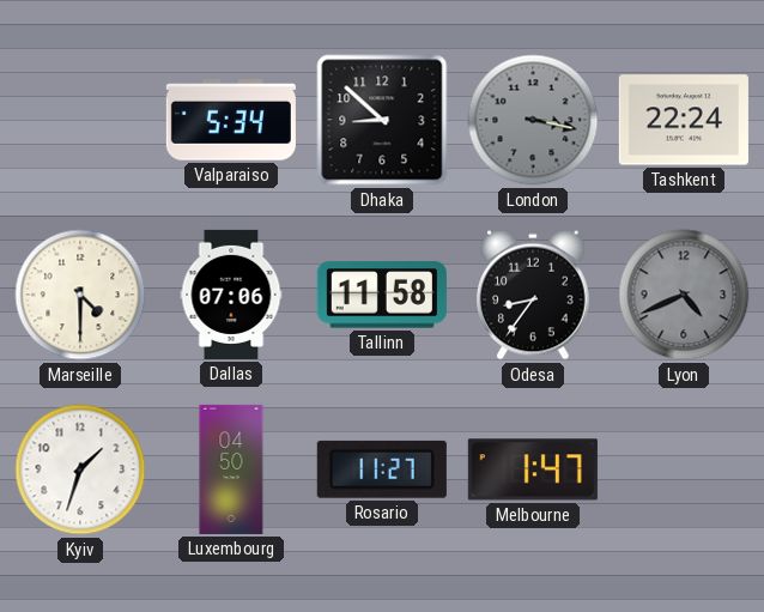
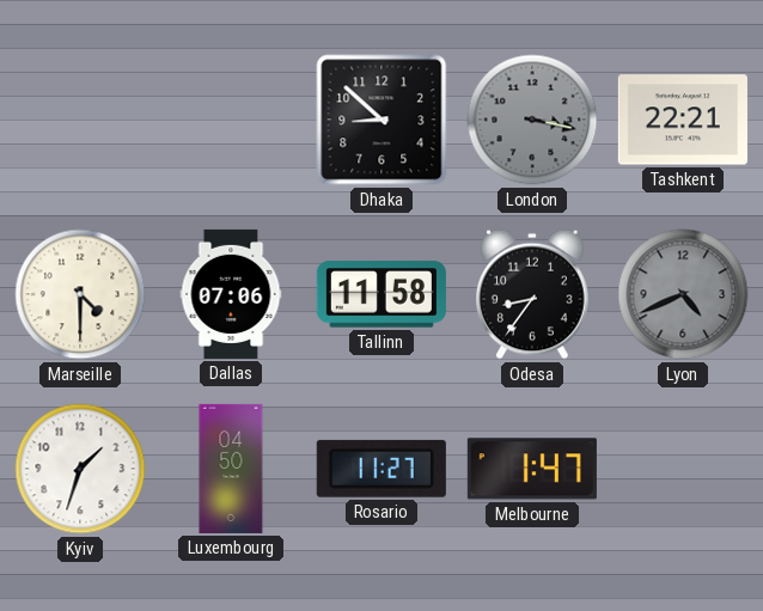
Valparaiso: 5:34 -> none
Tashkent: 22:24 -> 22:21
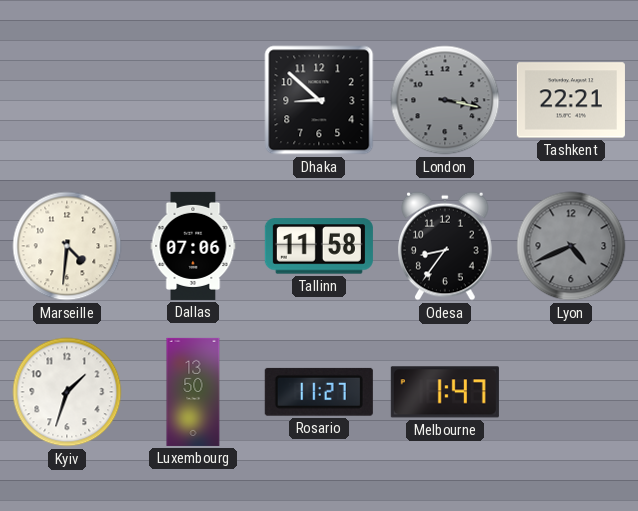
Marseille: 4:30 -> 4:31
Luxembourg: 04:50 -> 13:50
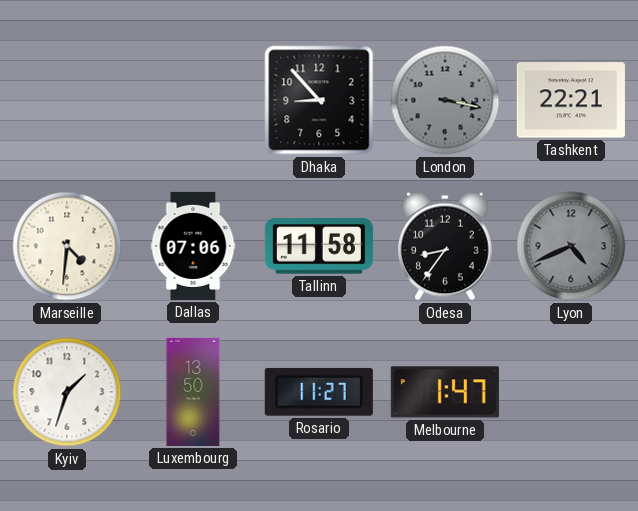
Dhaka: 8:52 -> 8:53
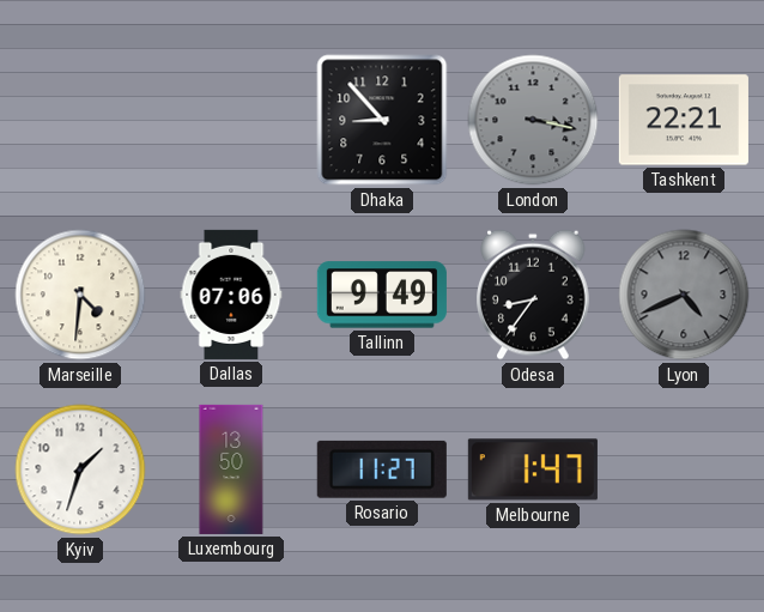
Tallinn: 11:58 -> 9:49
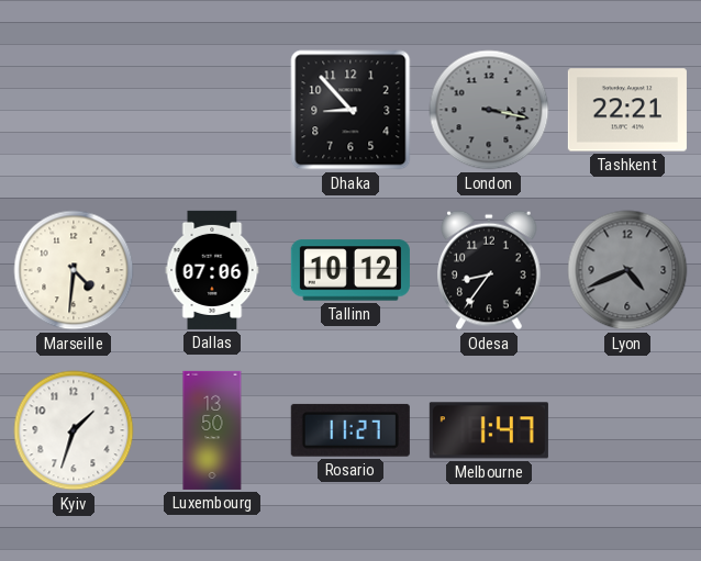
Tallinn: 9:49 -> 10:12
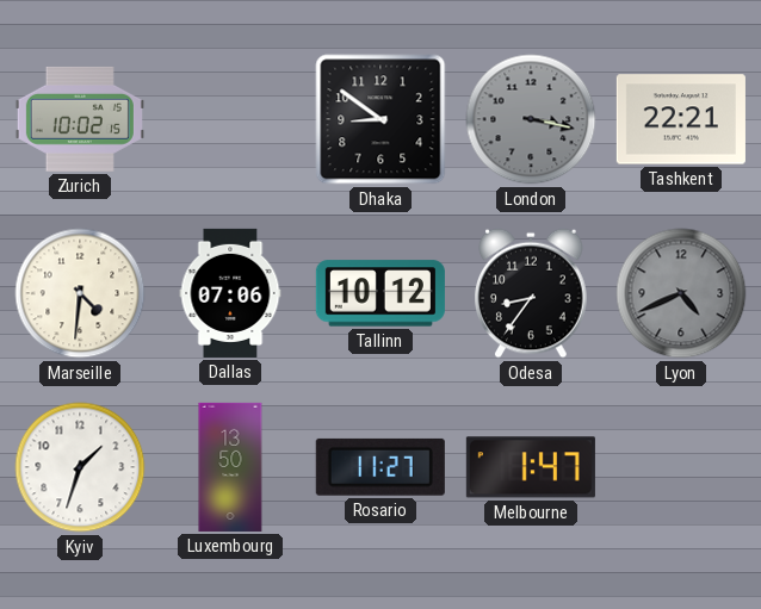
Zurich: none -> 10:02
Dhaka: 8:53 -> 8:51
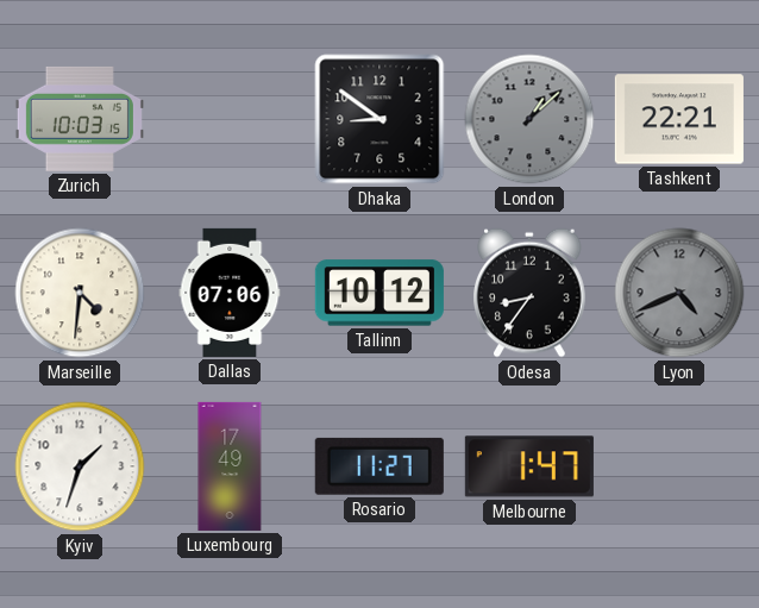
Zurich: 10:02 -> 10:03
London: 3:17 -> 1:08
Luxembourg: 13:50 -> 17:49
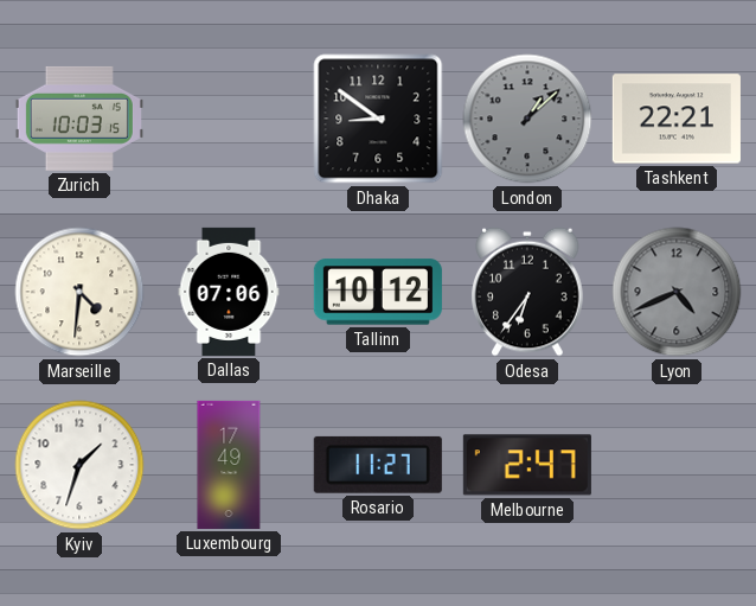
Odesa: 8:36 -> 6:36
Melbourne: 1:47 -> 2:47
